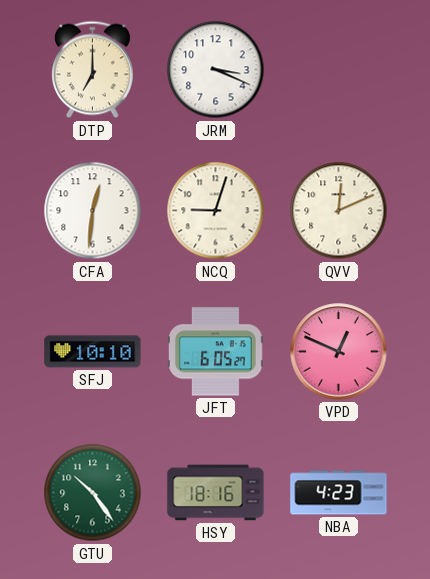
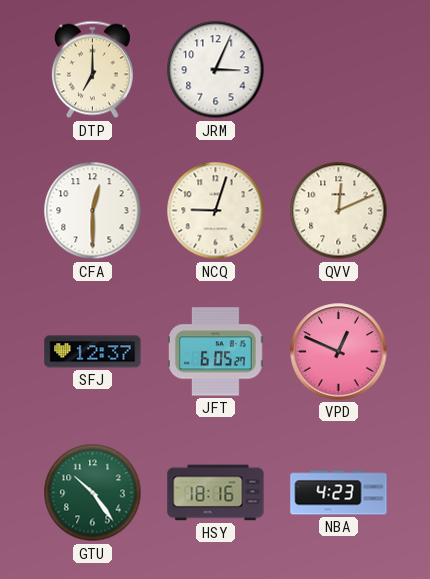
JRM: 3:19 -> 3:04
CFA: 12:31 -> 12:30
SFJ: 10:10 -> 12:37
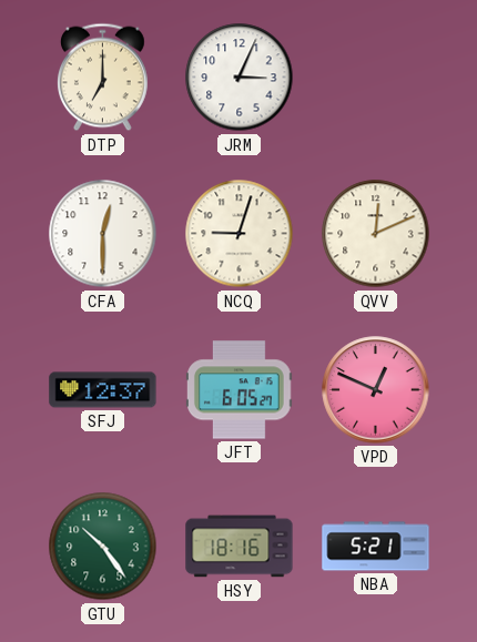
NBA: 4:23 -> 5:21
